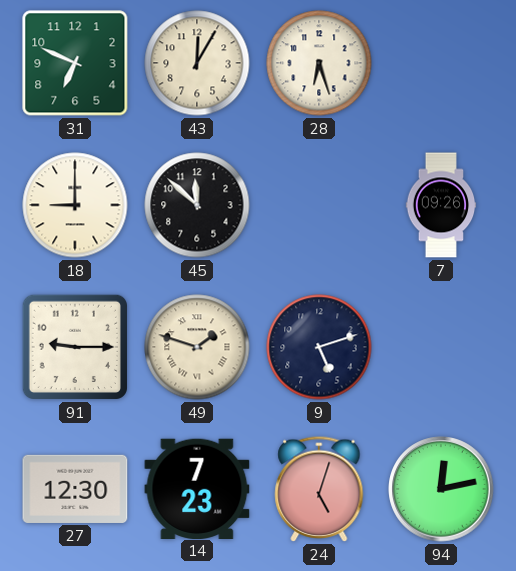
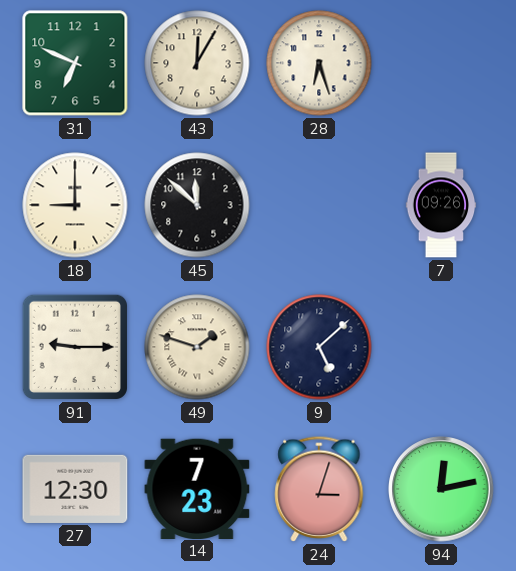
9: 5:12 -> 5:08
24: 5:03 -> 3:03
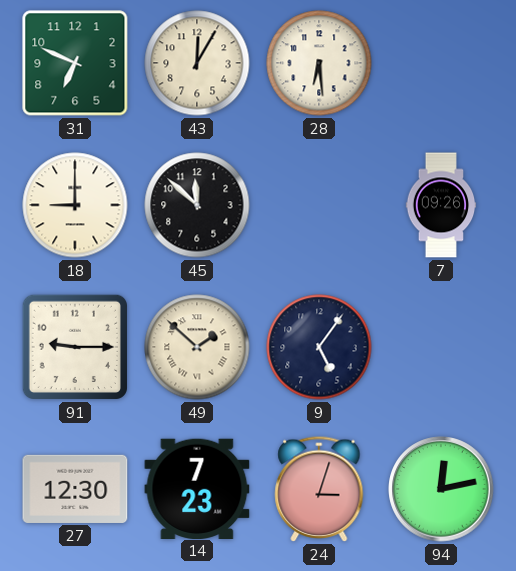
28: 6:27 -> 6:29
49: 1:48 -> 1:52
9: 5:08 -> 5:06
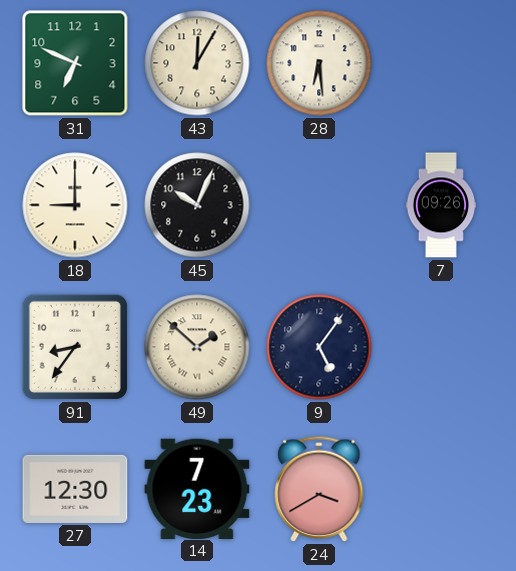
45: 11:52 -> 10:04
91: 9:15 -> 8:36
24: 3:03 -> 3:40
94: 12:13 -> none
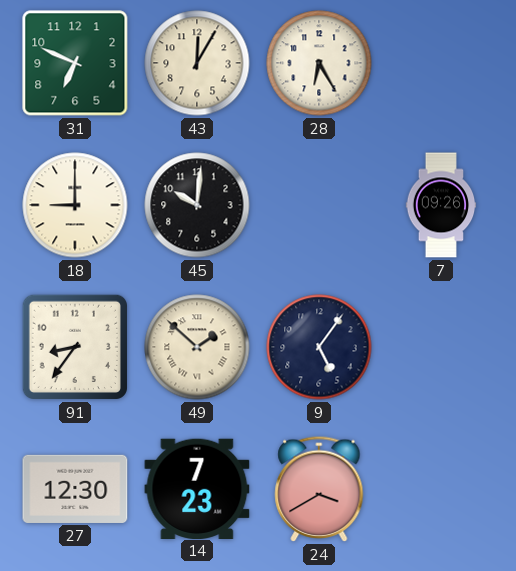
28: 6:29 -> 6:25
45: 10:04 -> 10:01
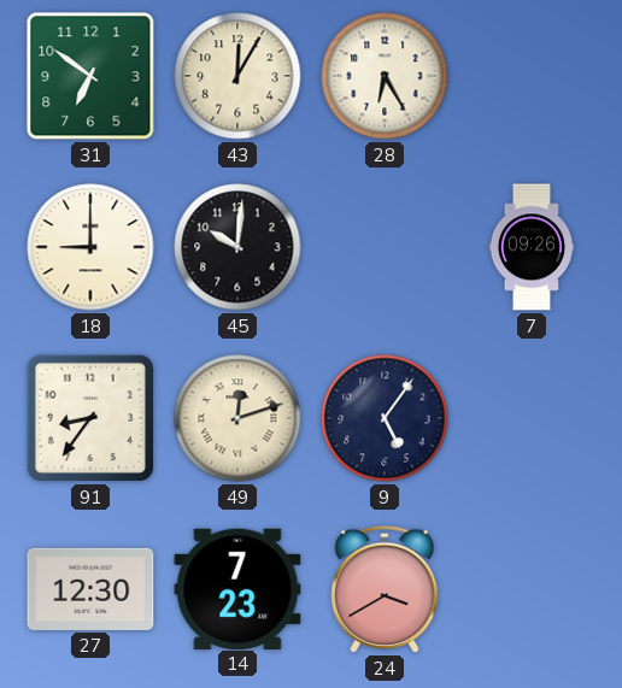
31: 6:49 -> 6:51
49: 1:52 -> 12:12
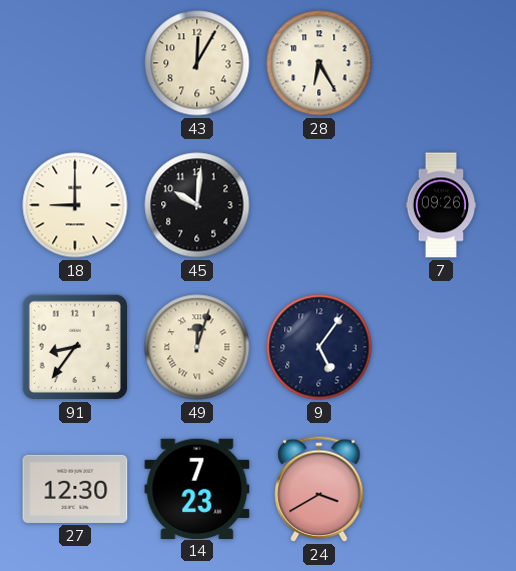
31: 6:51 -> none
49: 12:12 -> 12:03
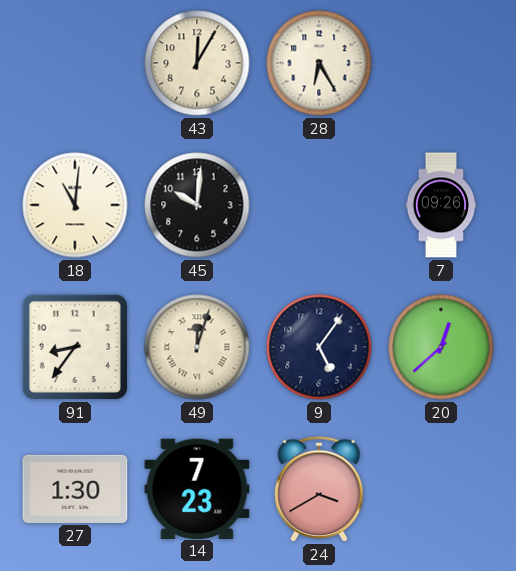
18: 9:00 -> 11:01
20: none -> 12:38
27: 12:30 -> 1:30
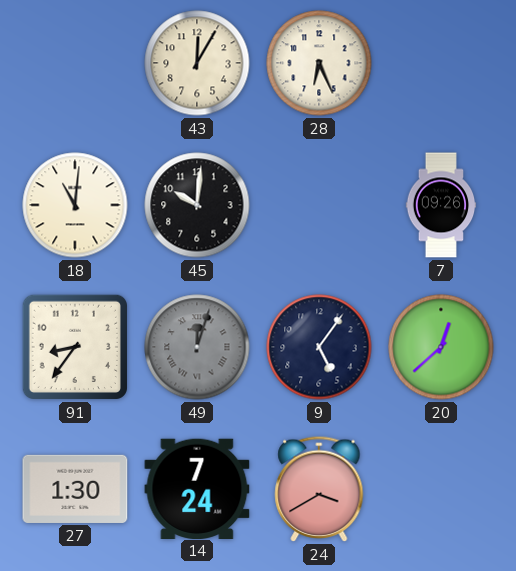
28: 6:25 -> 6:26
49 dial: cream -> grey
14: 7:23 -> 7:24
